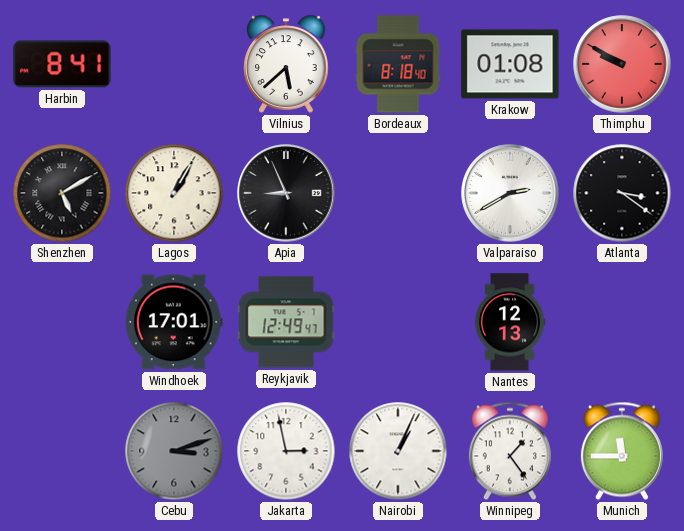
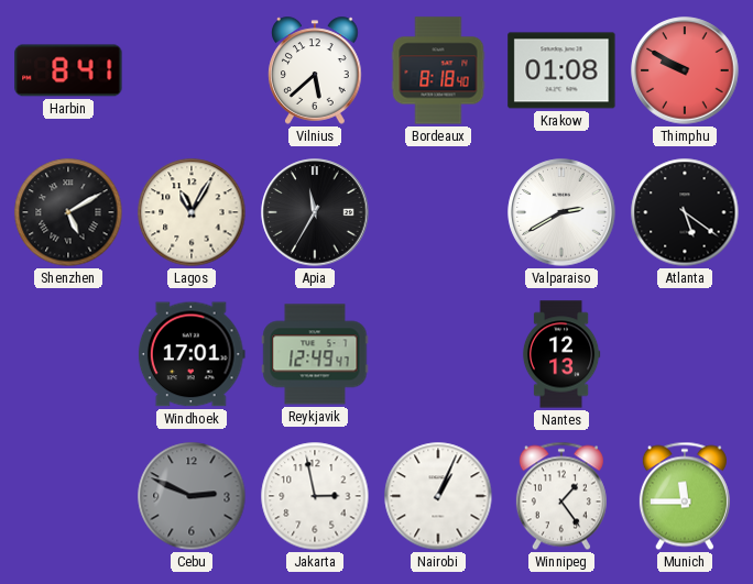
Lagos: 1:05 -> 11:05
Apia: 8:56 -> 11:35
Atlanta: 3:21 -> 5:21
Cebu: 3:12 -> 2:49
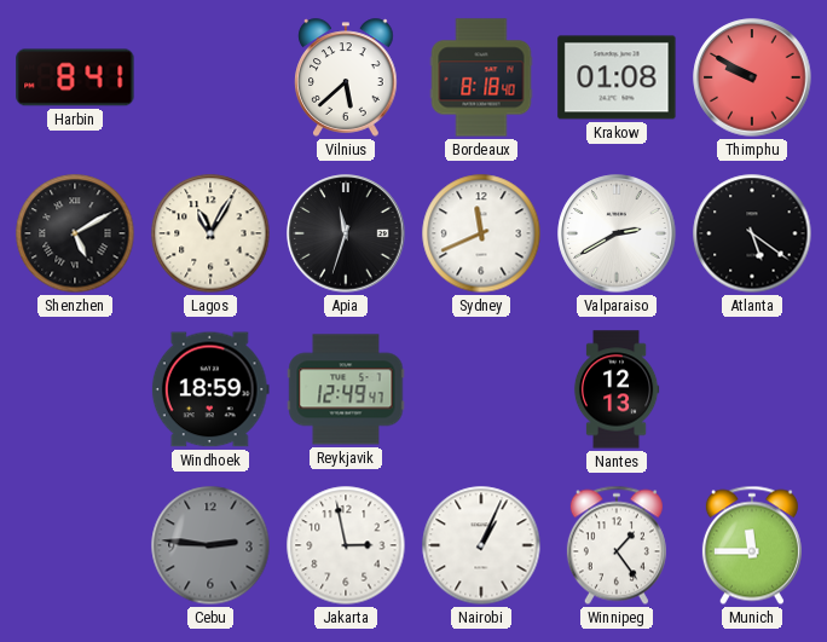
Apia: 11:35 -> 11:33
Sydney: none -> 11:41
Windhoek: 17:01 -> 18:59
Cebu: 2:49 -> 2:46
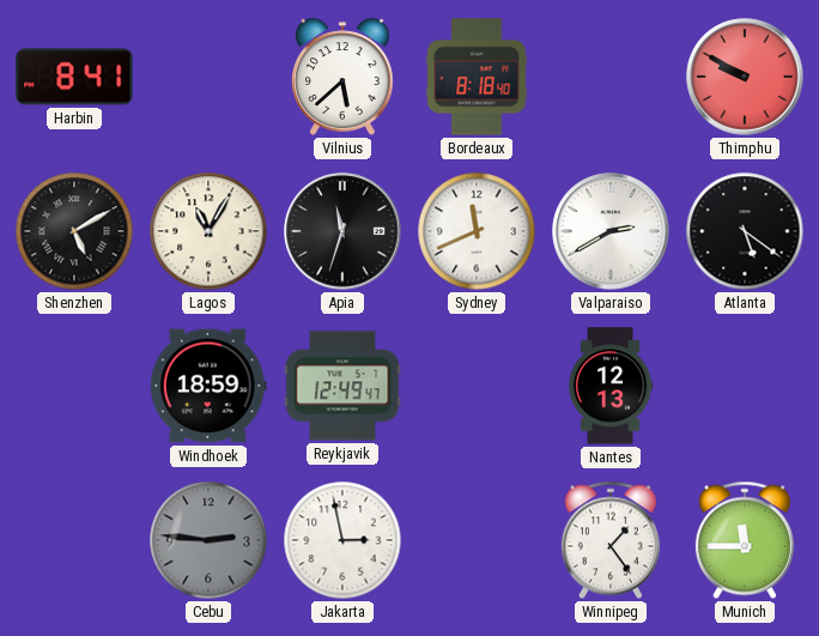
Krakow: 01:08 -> none
Nairobi: 1:04 -> none
